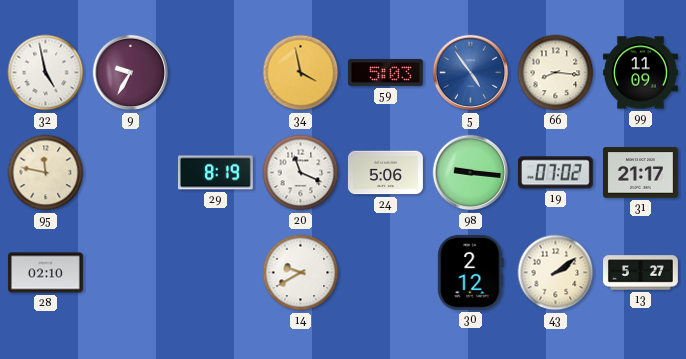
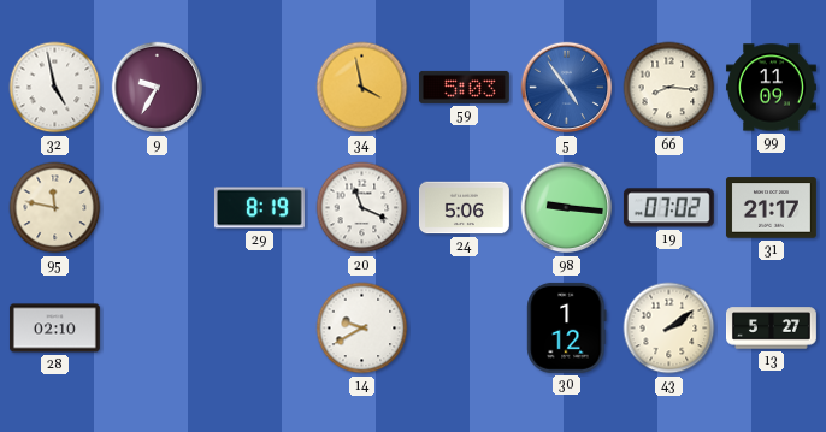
30: 2:12 -> 1:12
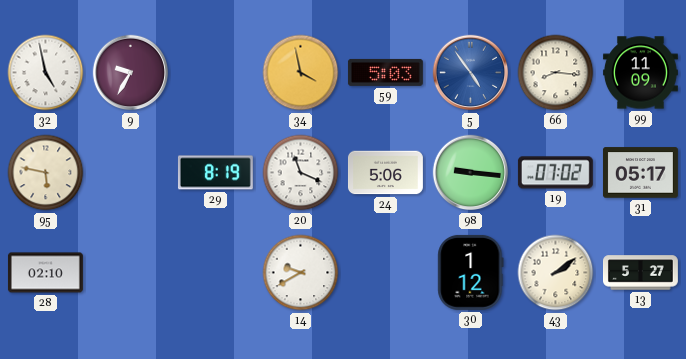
95: 11:47 -> 5:47
31: 21:17 -> 05:17
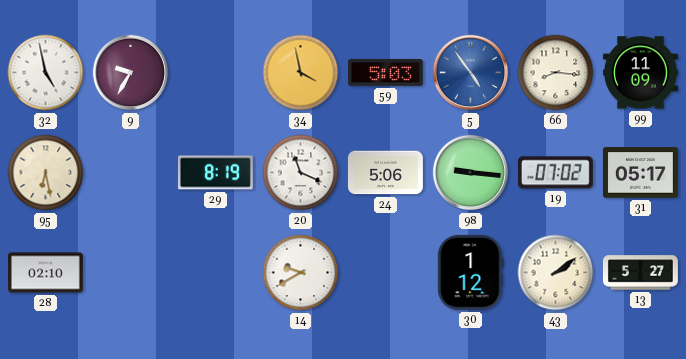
95: 5:47 -> 6:28
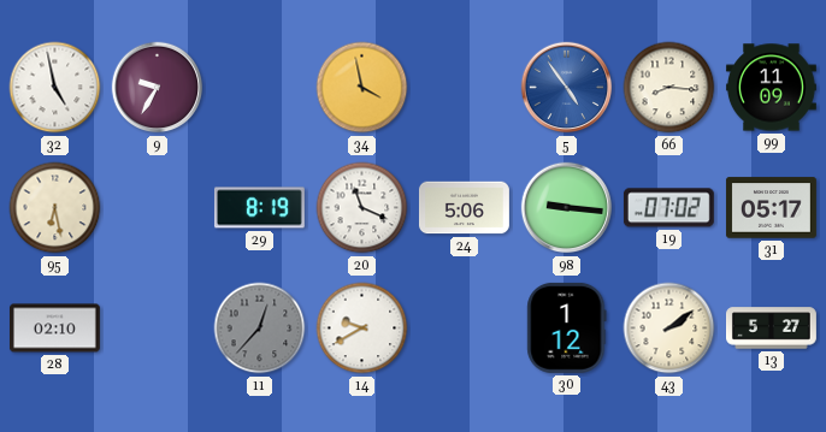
59: 5:03 -> none
11: none -> 12:37
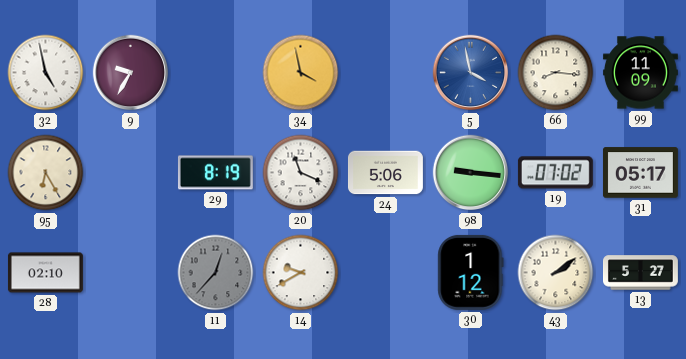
5: 4:54 -> 3:58
95: 6:28 -> 6:25
